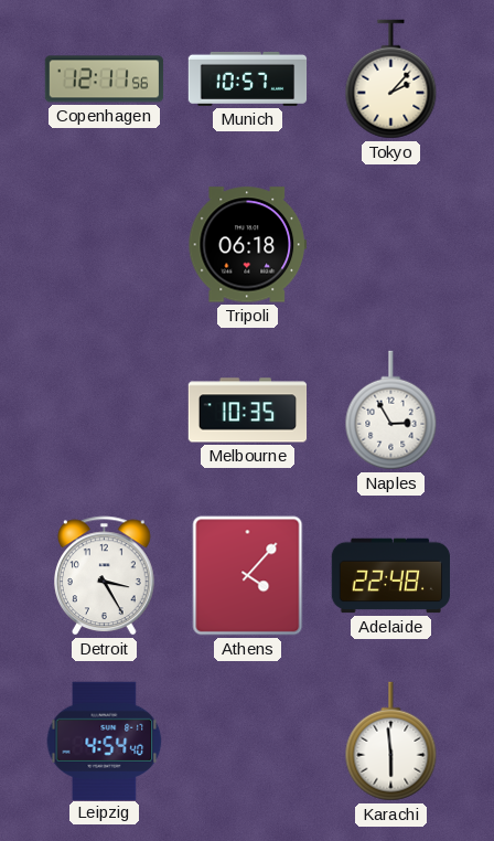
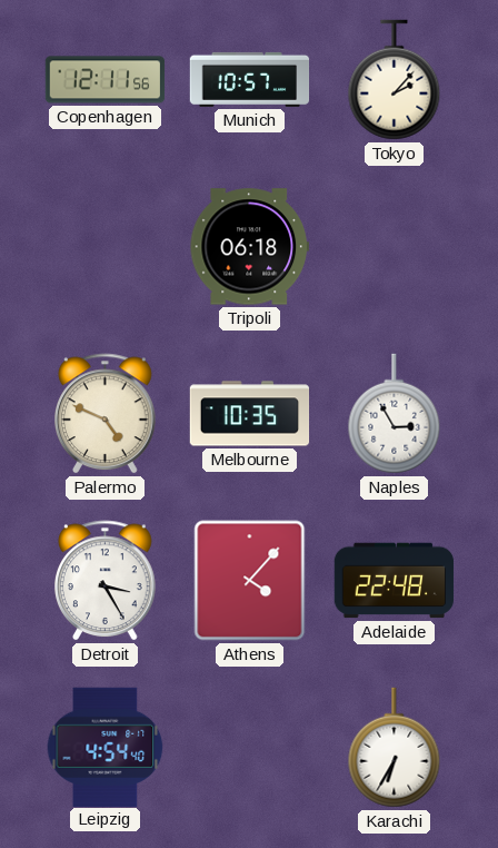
Palermo: none -> 4:49
Karachi: 5:59 -> 6:35
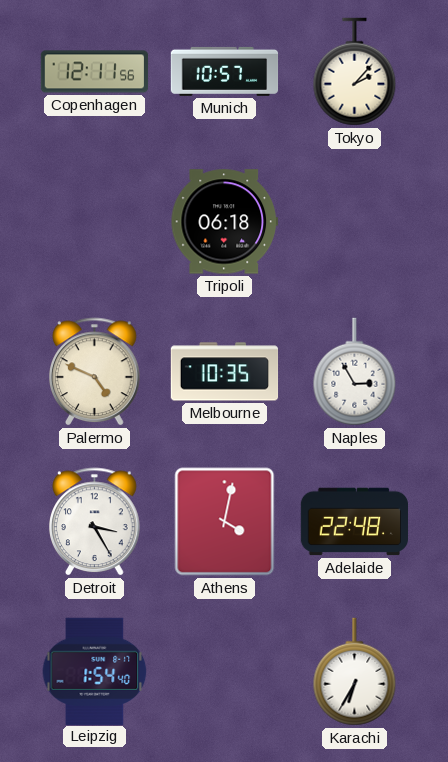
Athens: 4:07 -> 4:02
Leipzig: 4:54 -> 1:54
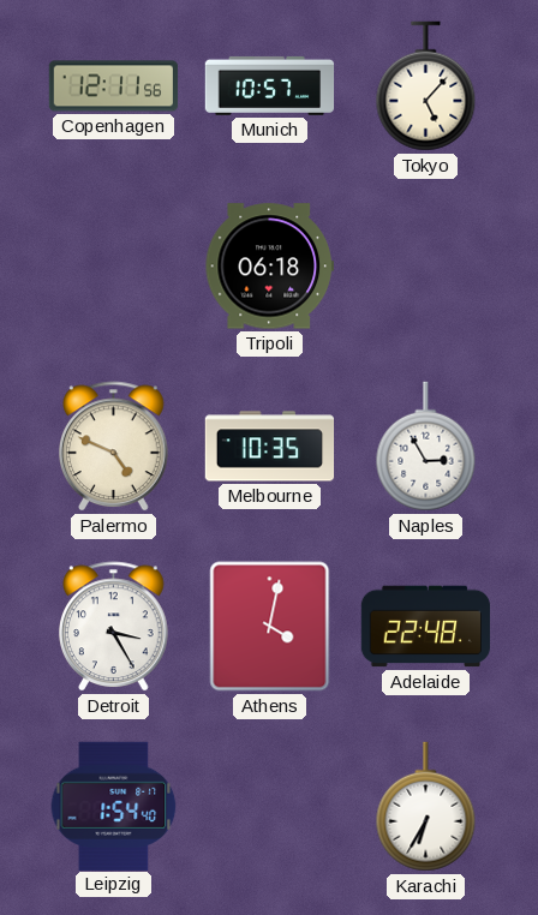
Tokyo: 2:07 -> 5:07
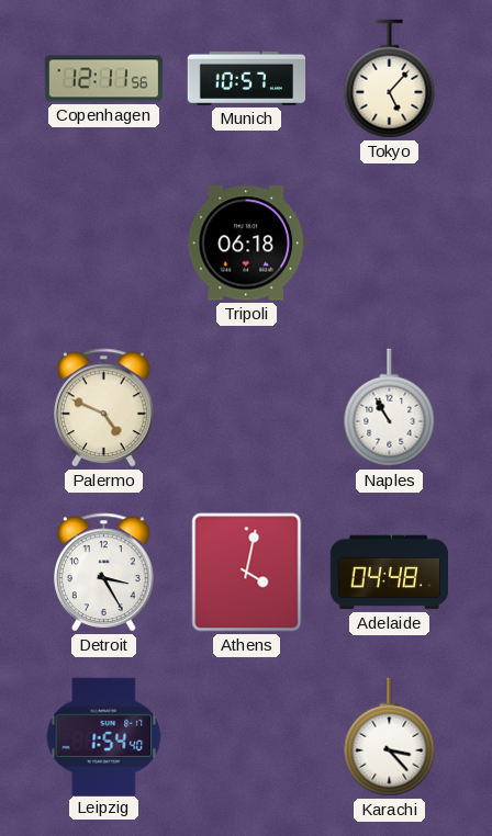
Melbourne: 10:35 -> none
Naples: 2:55 -> 10:55
Adelaide: 22:48 -> 04:48
Karachi: 6:35 -> 3:23
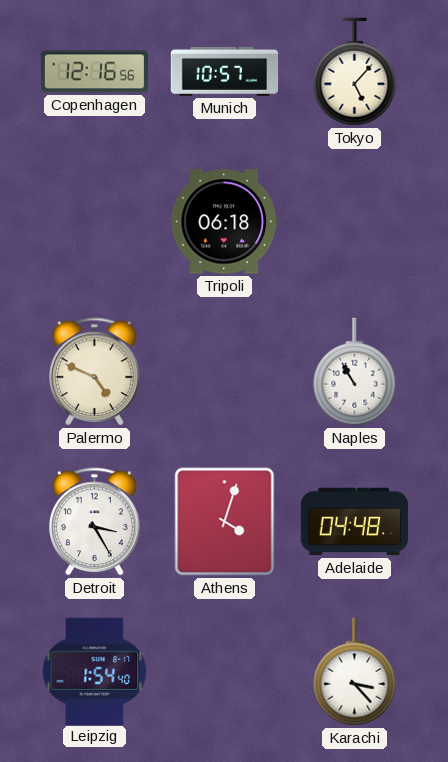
Copenhagen: 12:11 -> 12:16
Athens: 4:02 -> 4:03
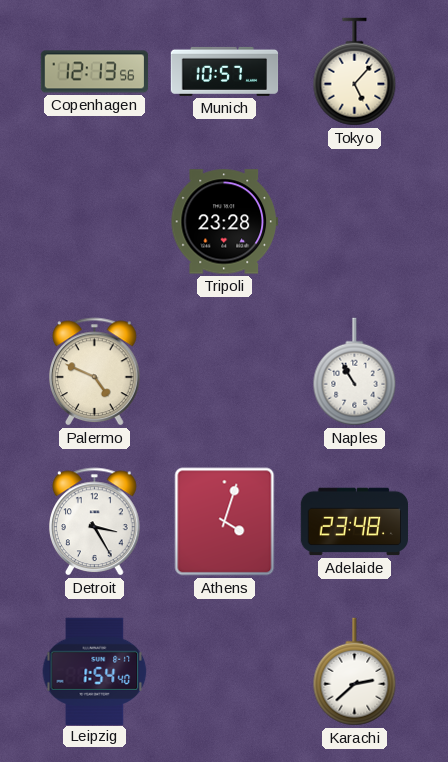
Copenhagen: 12:16 -> 12:13
Tripoli: 06:18 -> 23:28
Adelaide: 04:48 -> 23:48
Karachi: 3:23 -> 2:38
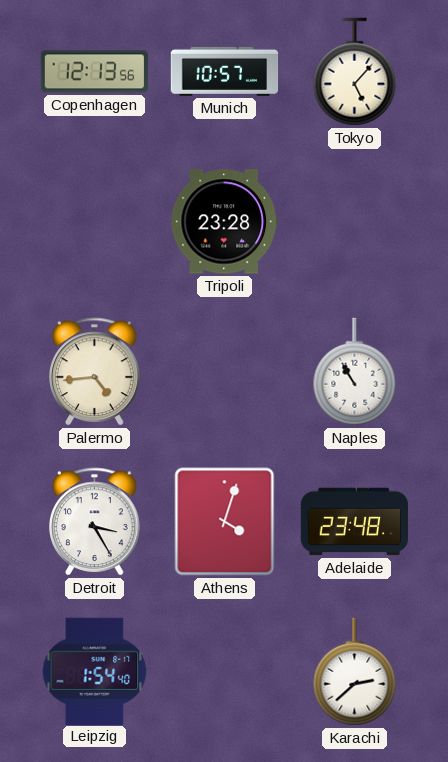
Palermo: 4:49 -> 4:44
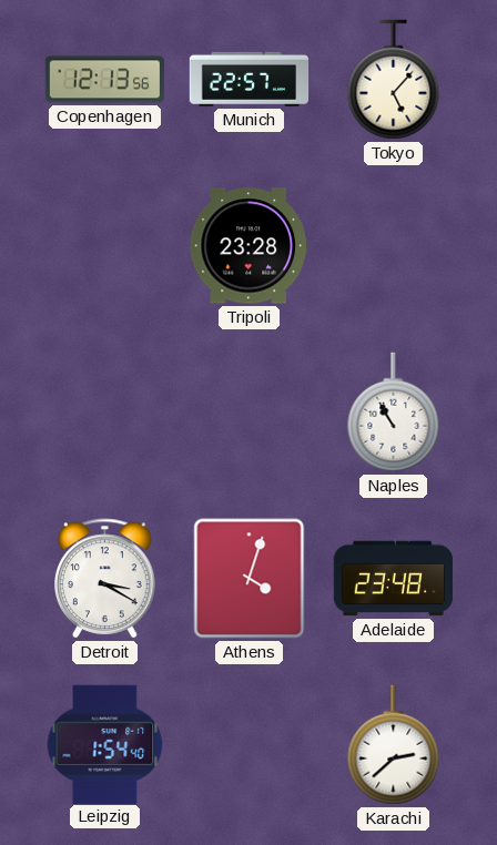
Munich: 10:57 -> 22:57
Palermo: 4:44 -> none
Detroit: 3:25 -> 3:20
